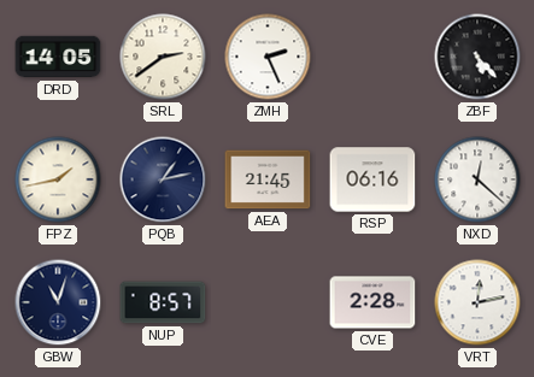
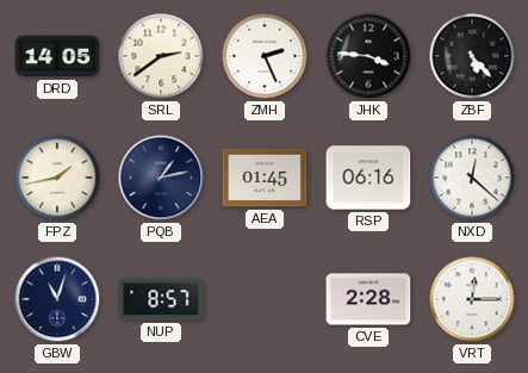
JHK: none -> 3:46
AEA: 21:45 -> 01:45
VRT: 12:13 -> 12:15
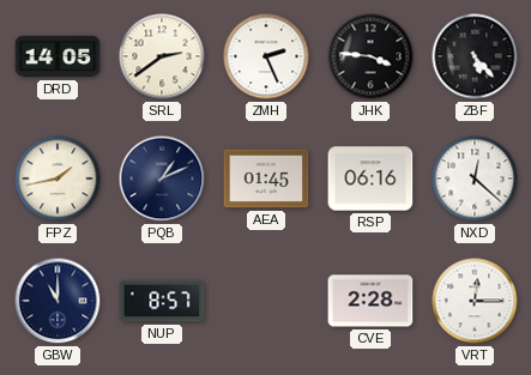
PQB: 1:13 -> 1:11
GBW: 11:03 -> 11:00
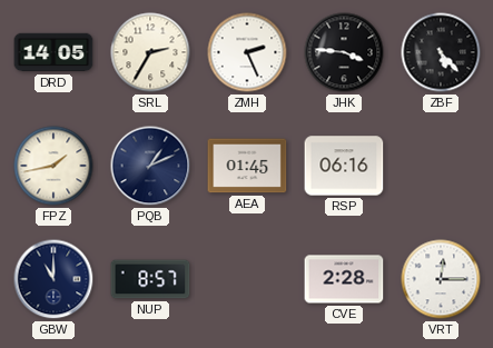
SRL: 2:39 -> 2:35
NXD: 12:22 -> none
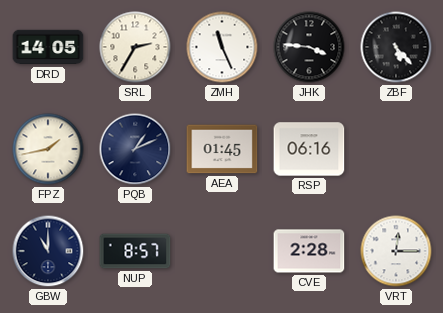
ZMH: 2:26 -> 11:26
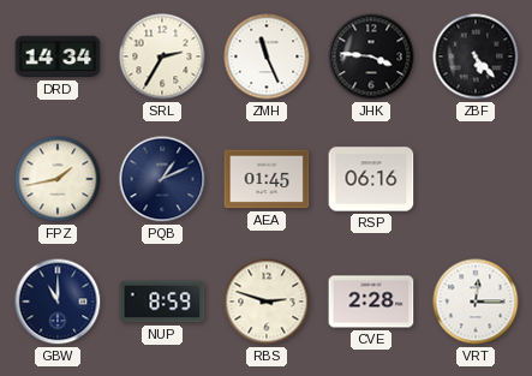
DRD: 14:05 -> 14:34
NUP: 8:57 -> 8:59
RBS: none -> 2:48
